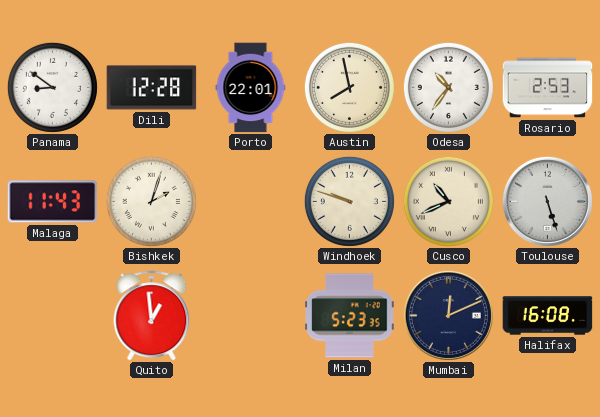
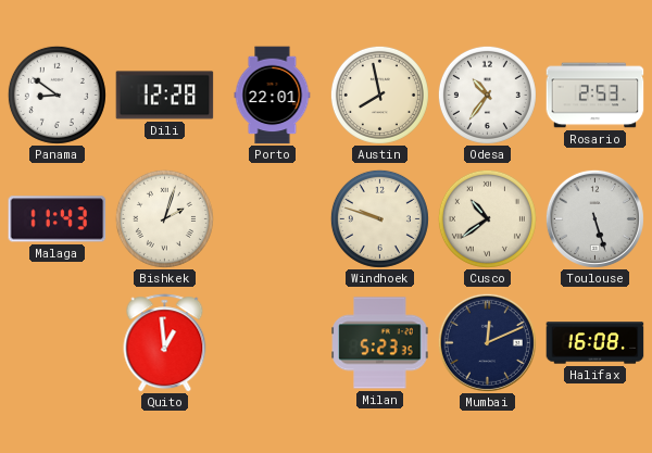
Cusco: 10:41 -> 10:39
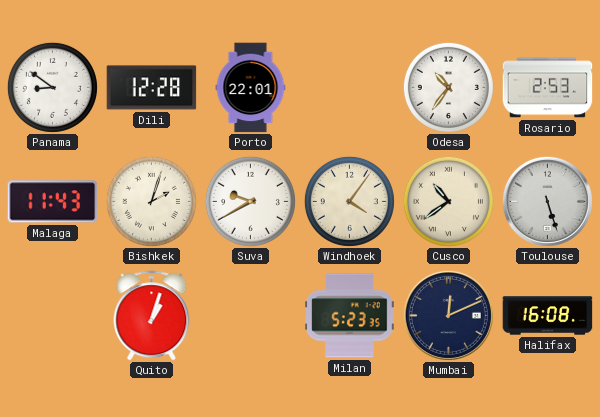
Austin: 7:58 -> none
Suva: none -> 9:40
Windhoek: 9:48 -> 4:06
Quito: 12:59 -> 1:03
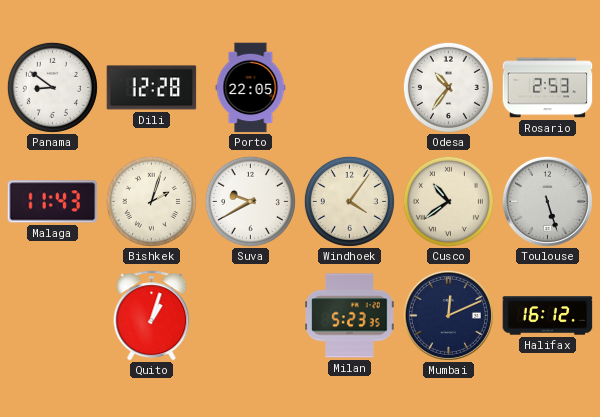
Porto: 22:01 -> 22:05
Halifax: 16:08 -> 16:12
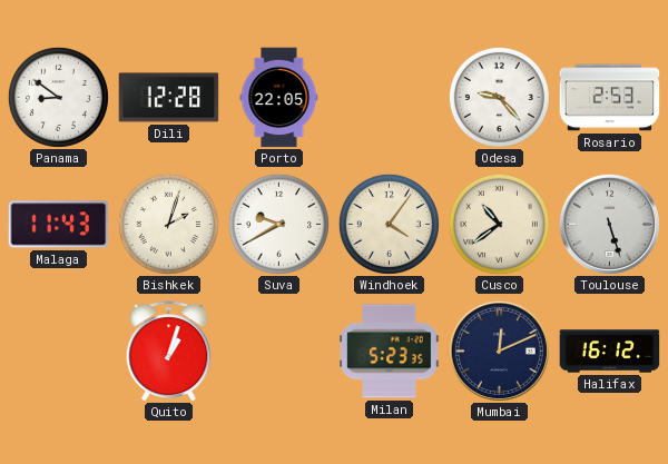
Odesa: 10:36 -> 9:23
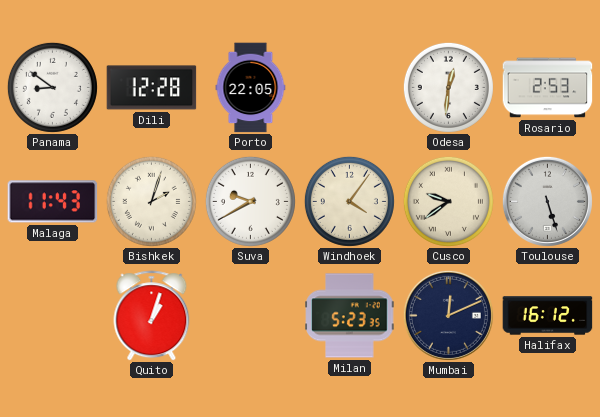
Odesa: 9:23 -> 12:31
Cusco: 10:39 -> 9:39
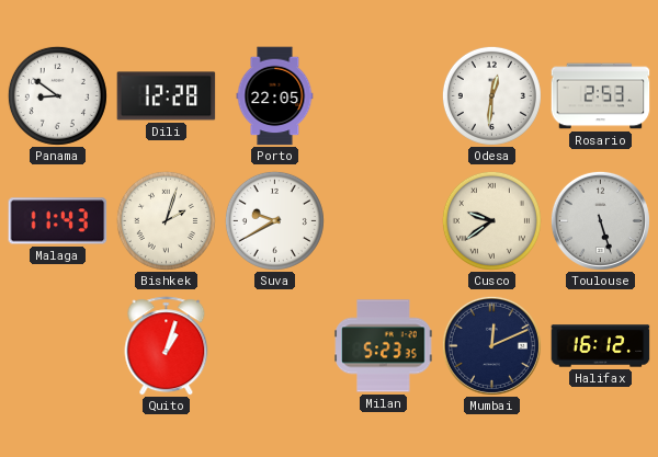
Windhoek: 4:06 -> none
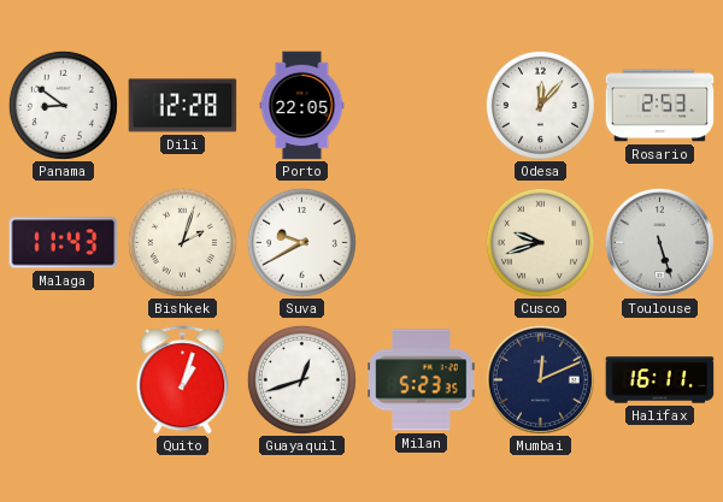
Odesa: 12:31 -> 12:07
Cusco: 9:39 -> 9:42
Guayaquil: none -> 12:42
Halifax: 16:12 -> 16:11
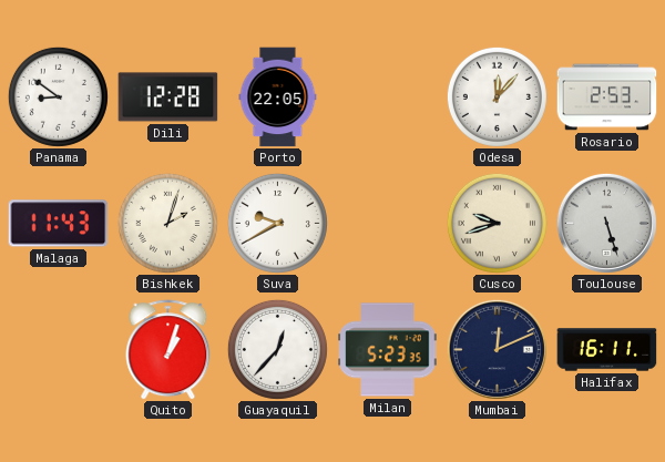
Guayaquil: 12:42 -> 12:37
